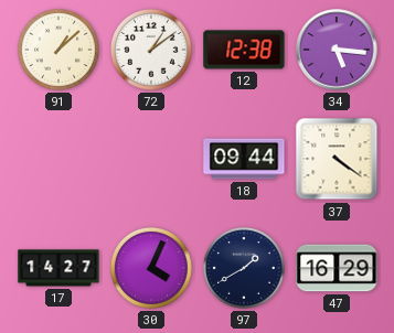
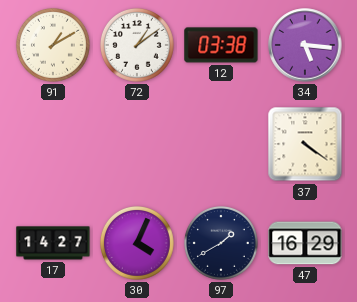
91: 1:08 -> 1:10
12: 12:38 -> 03:38
18: 09:44 -> none
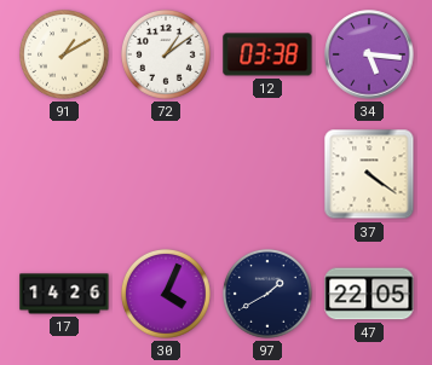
17: 14:27 -> 14:26
47: 16:29 -> 22:05
